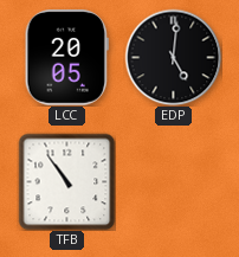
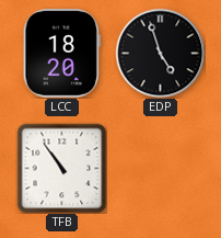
LCC: 20:05 -> 18:20
EDP: 5:01 -> 4:57
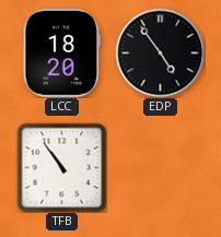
EDP: 4:57 -> 4:54
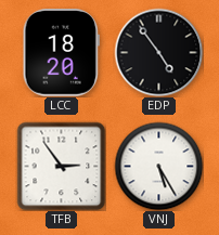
TFB: 10:54 -> 2:54
VNJ: none -> 5:25
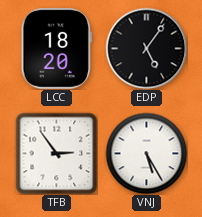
EDP: 4:54 -> 5:06
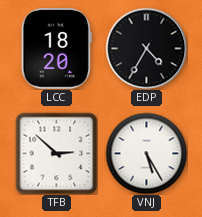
EDP: 5:06 -> 4:35
TFB: 2:54 -> 2:52
